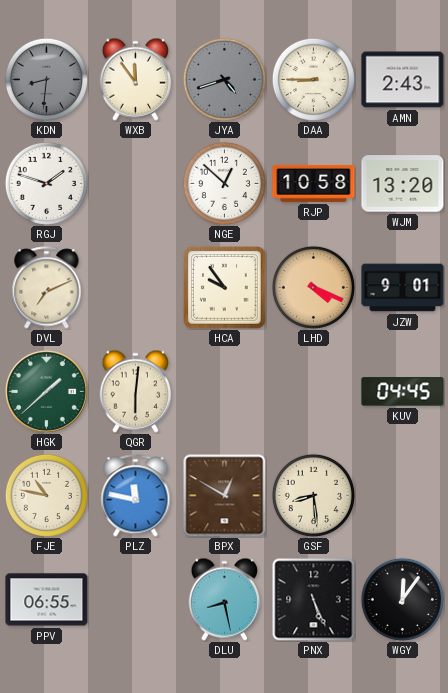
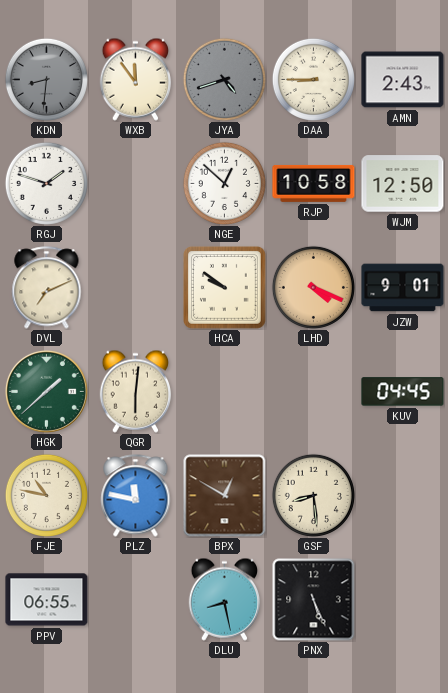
WJM: 13:20 -> 12:50
HCA: 9:54 -> 9:51
WGY: 12:06 -> none
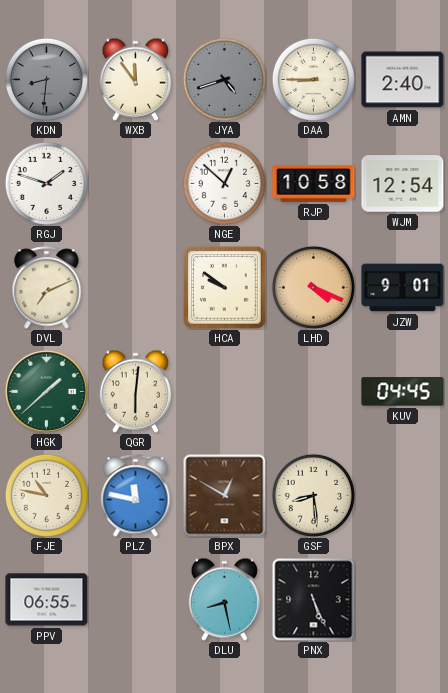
AMN: 2:43 -> 2:40
WJM: 12:50 -> 12:54
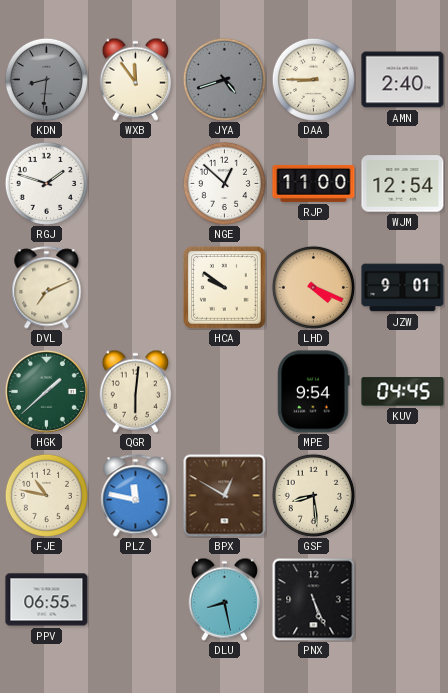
RJP: 10:58 -> 11:00
MPE: none -> 9:54
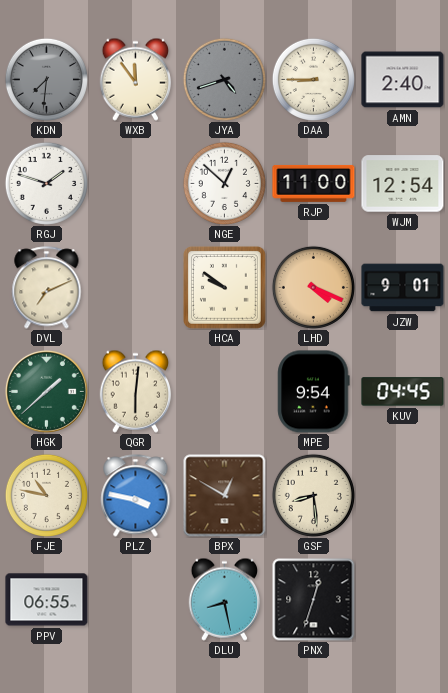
KDN: 8:31 -> 7:31
PLZ: 11:47 -> 3:47
PNX: 5:26 -> 12:33
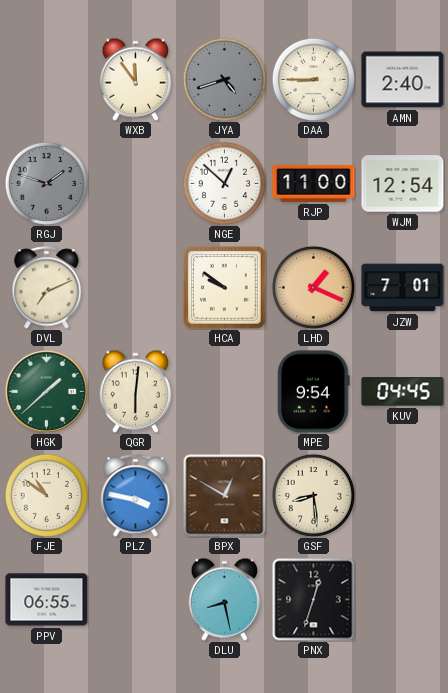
KDN: 7:31 -> none
RGJ dial: white -> grey
LHD: 4:19 -> 1:19
JZW: 9:01 -> 7:01
FJE: 10:47 -> 10:51
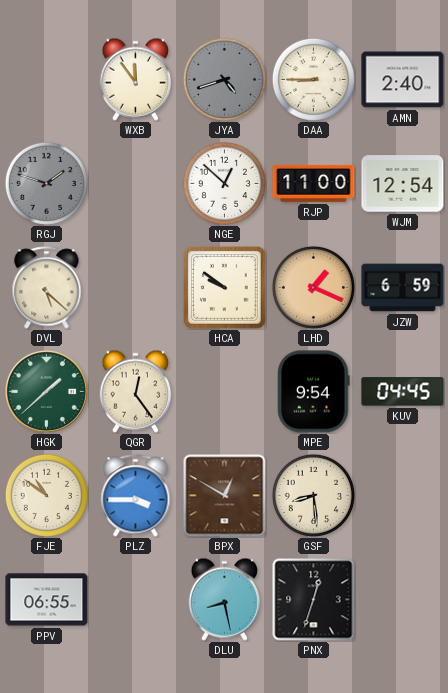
DVL: 7:11 -> 5:22
JZW: 7:01 -> 6:59
QGR: 6:01 -> 12:24
PLZ: 3:47 -> 3:45
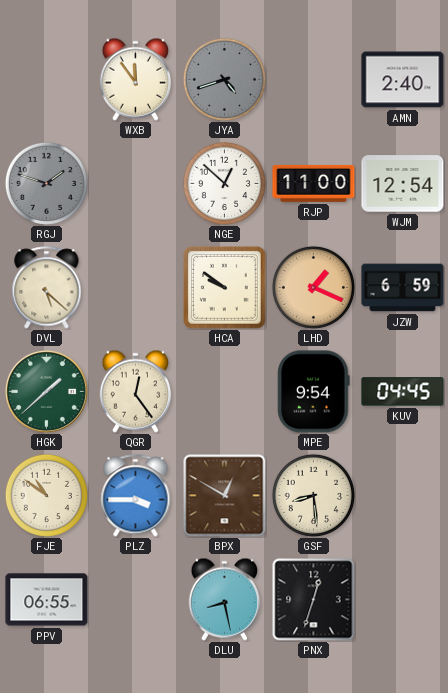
DAA: 8:45 -> none
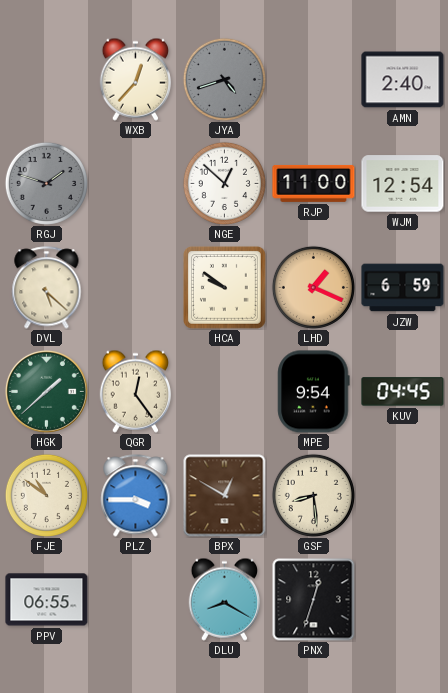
WXB: 11:54 -> 12:37
DLU: 8:28 -> 8:20
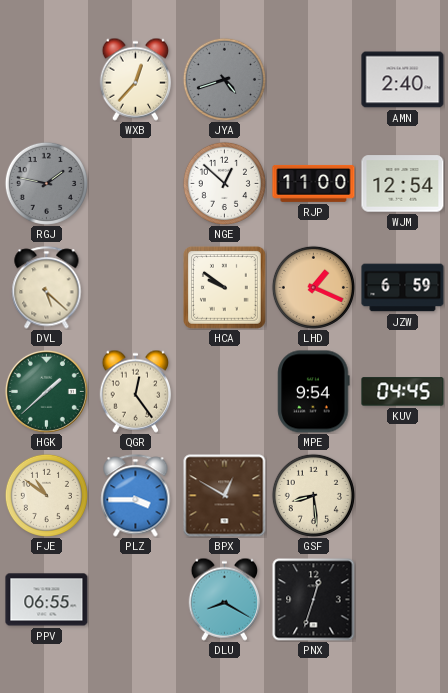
RGJ: 1:48 -> 1:47
